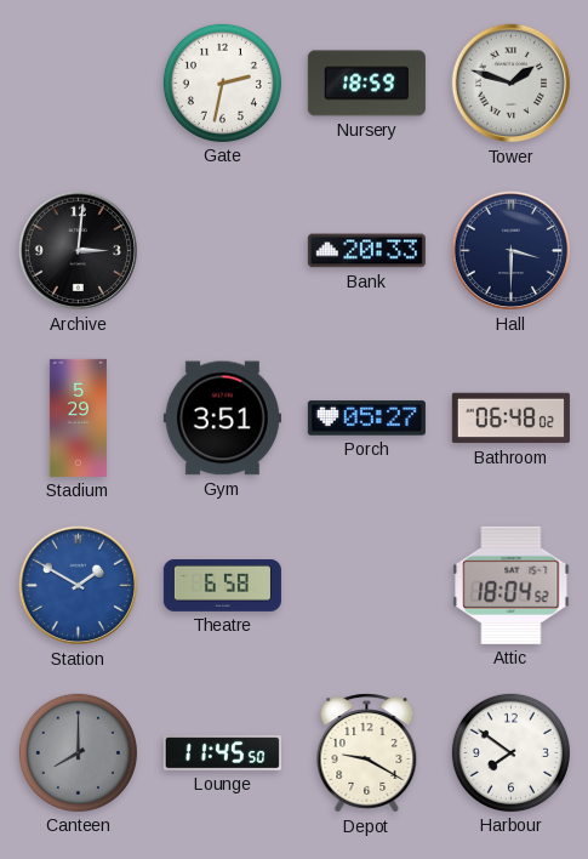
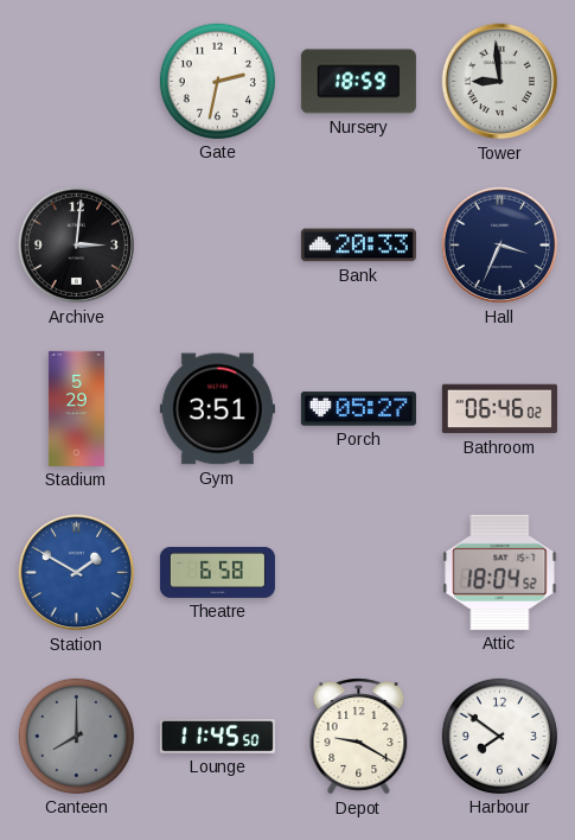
Tower: 1:48 -> 8:59
Hall: 3:30 -> 3:34
Bathroom: 06:48 -> 06:46
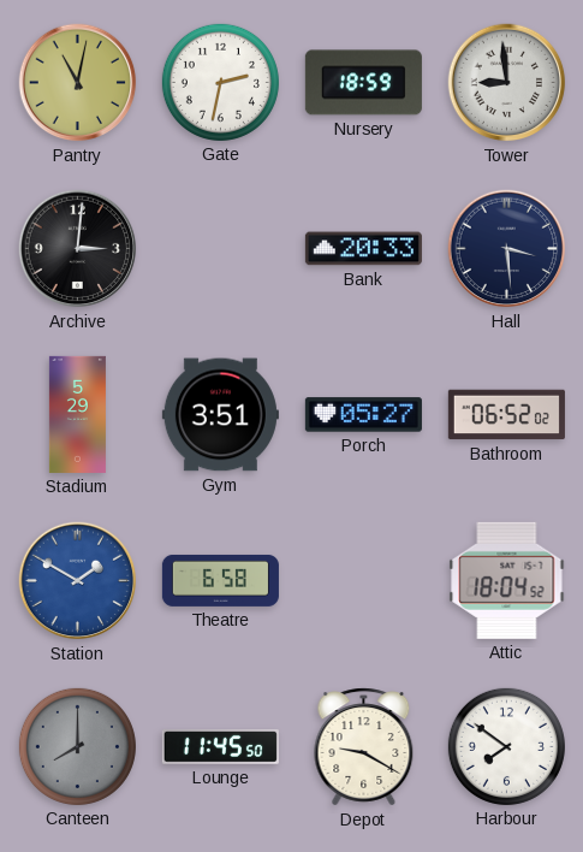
Pantry: none -> 11:02
Hall: 3:34 -> 3:29
Bathroom: 06:46 -> 06:52
